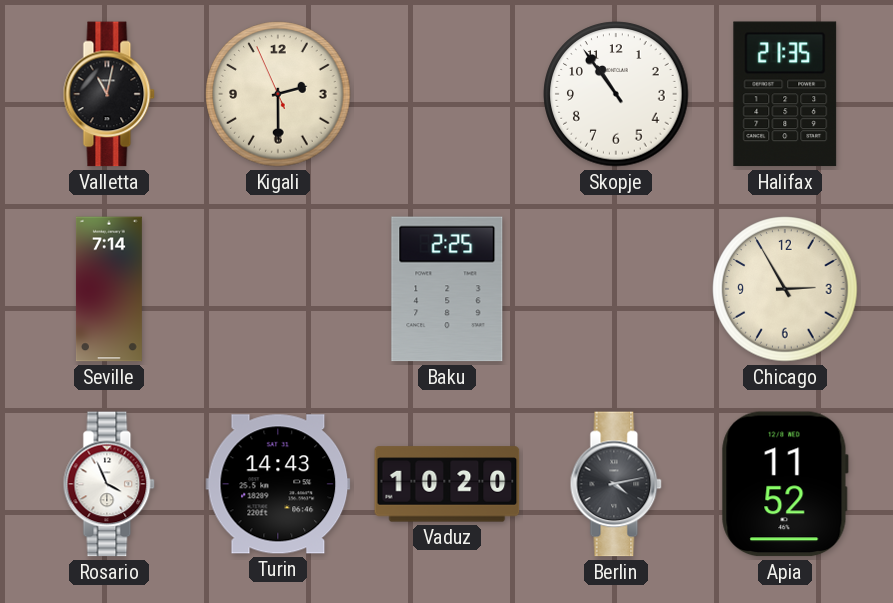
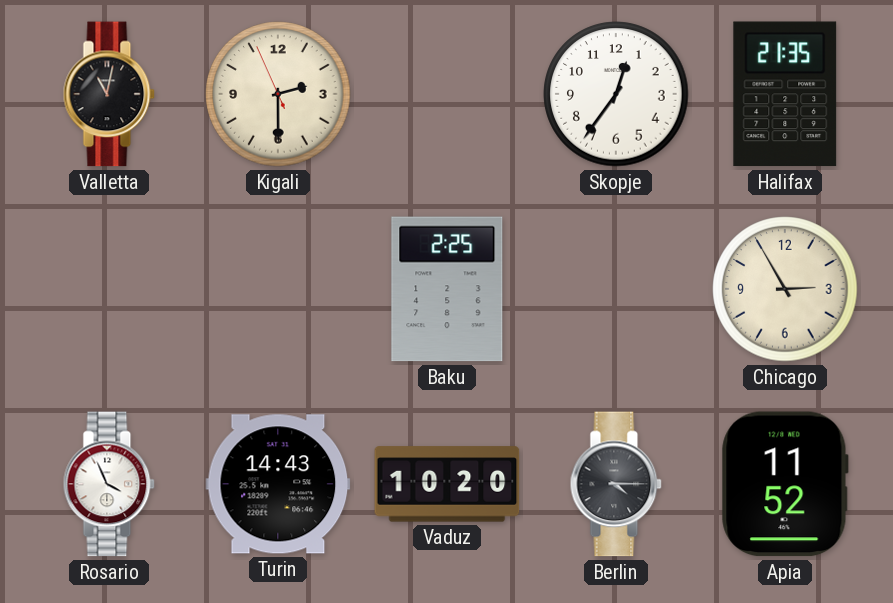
Skopje: 10:54 -> 12:36
Seville: 7:14 -> none
Berlin: 4:13 -> 4:15
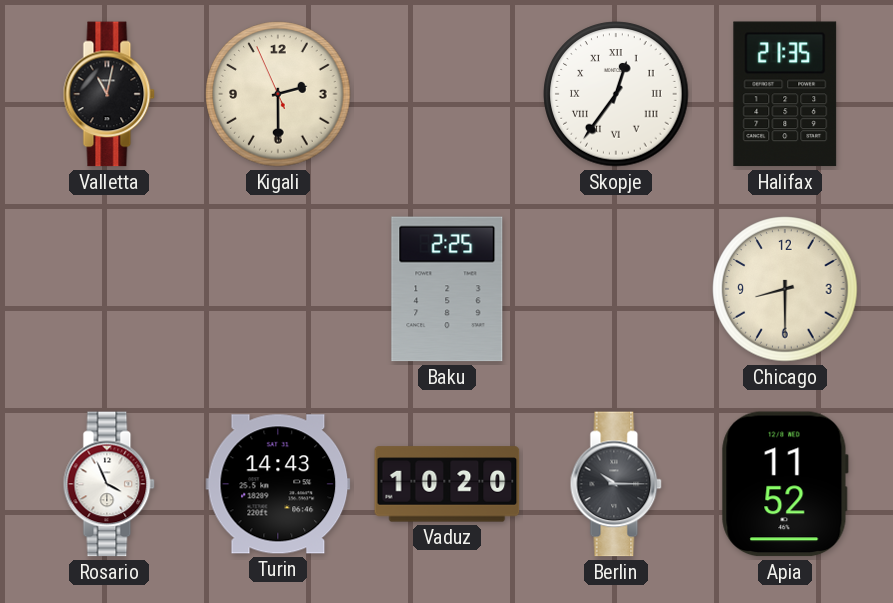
Skopje numerals: Arabic -> Roman
Chicago: 2:55 -> 8:30
Berlin: 4:15 -> 10:15
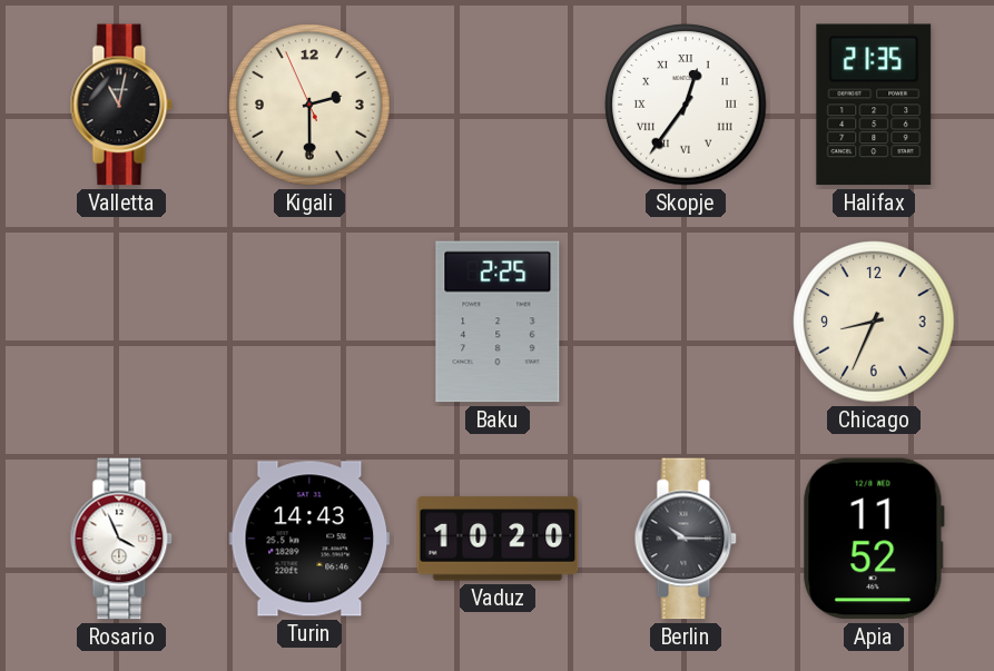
Chicago: 8:30 -> 8:34
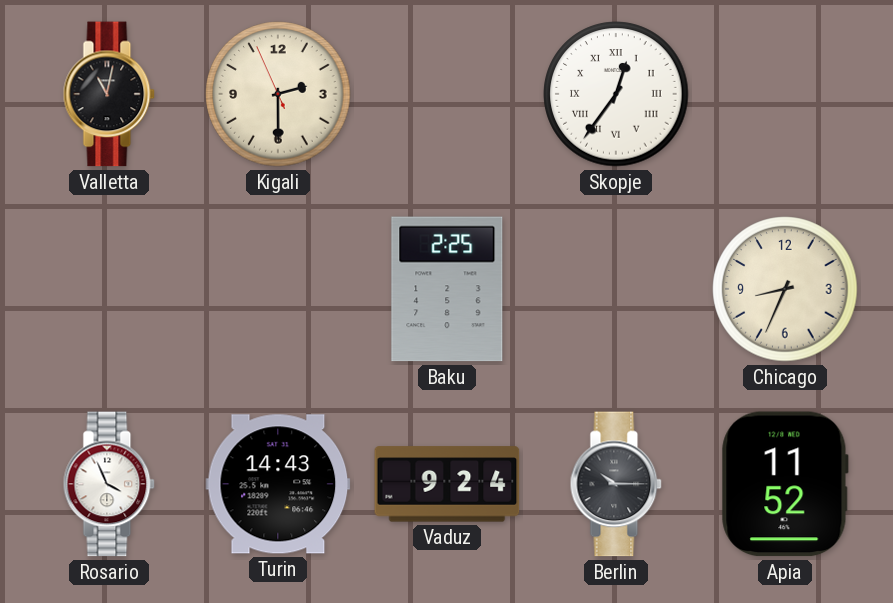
Halifax: 21:35 -> none
Vaduz: 10:20 -> 9:24
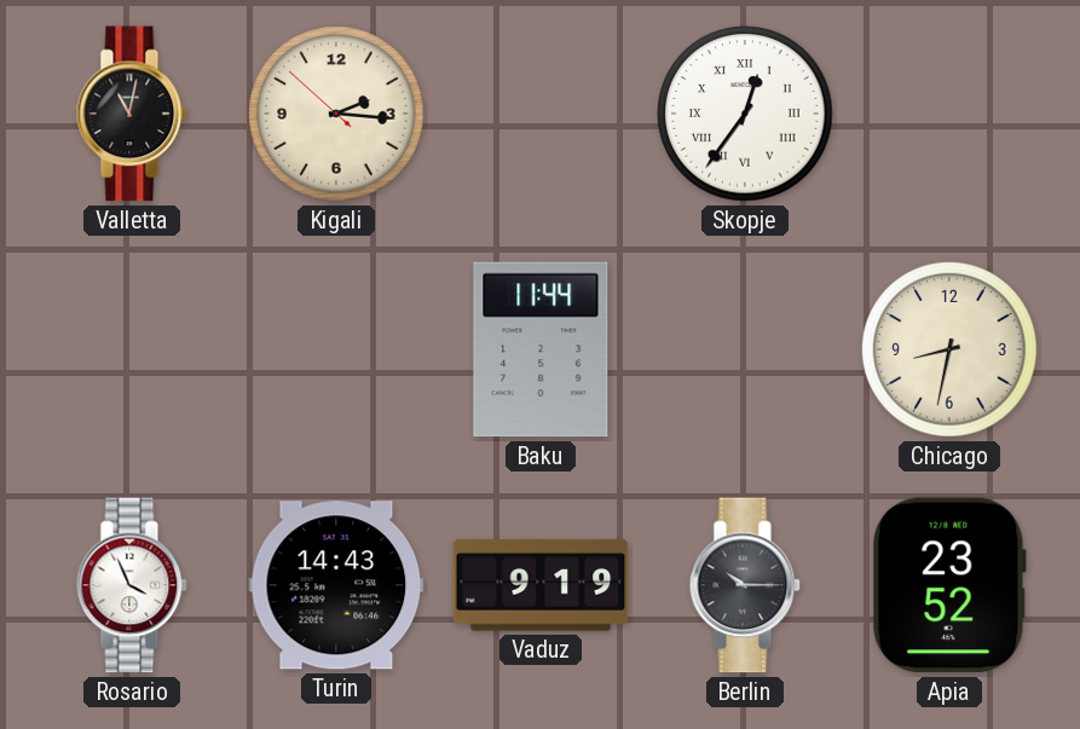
Kigali: 2:29 -> 2:15
Baku: 2:25 -> 11:44
Chicago: 8:34 -> 8:32
Vaduz: 9:24 -> 9:19
Apia: 11:52 -> 23:52
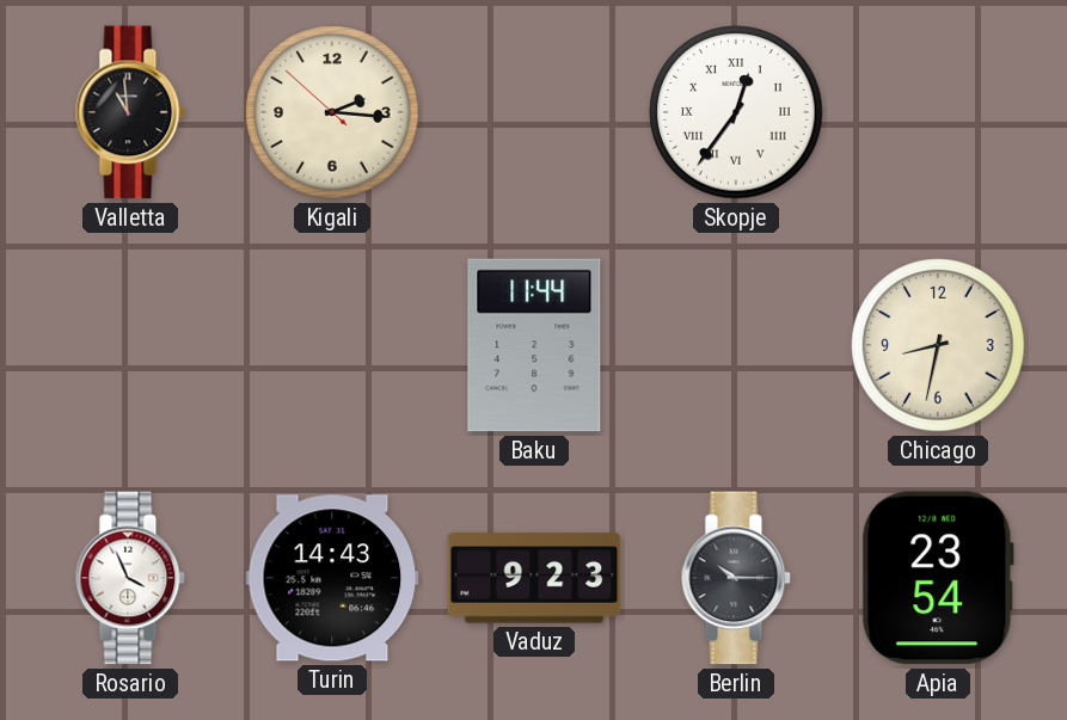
Valletta: 11:02 -> 10:59
Vaduz: 9:19 -> 9:23
Apia: 23:52 -> 23:54
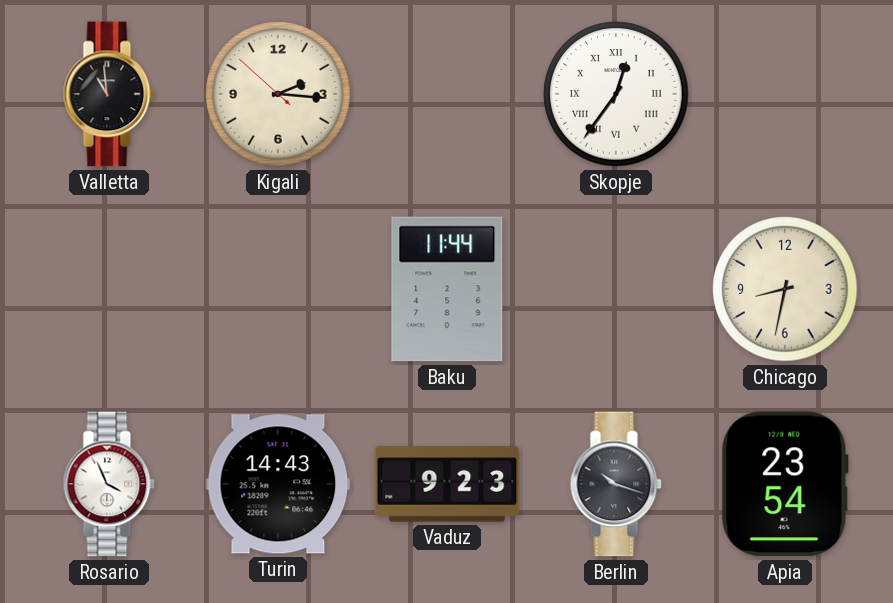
Berlin: 10:15 -> 10:18
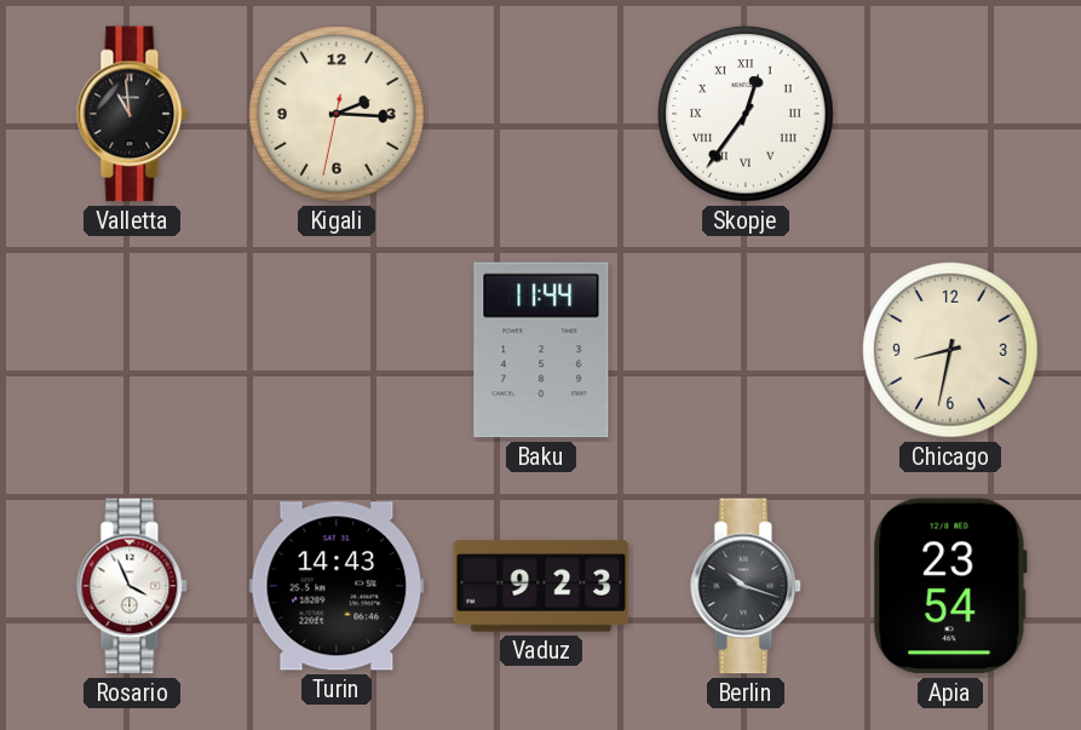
Kigali: 2:15:52 -> 2:15:32
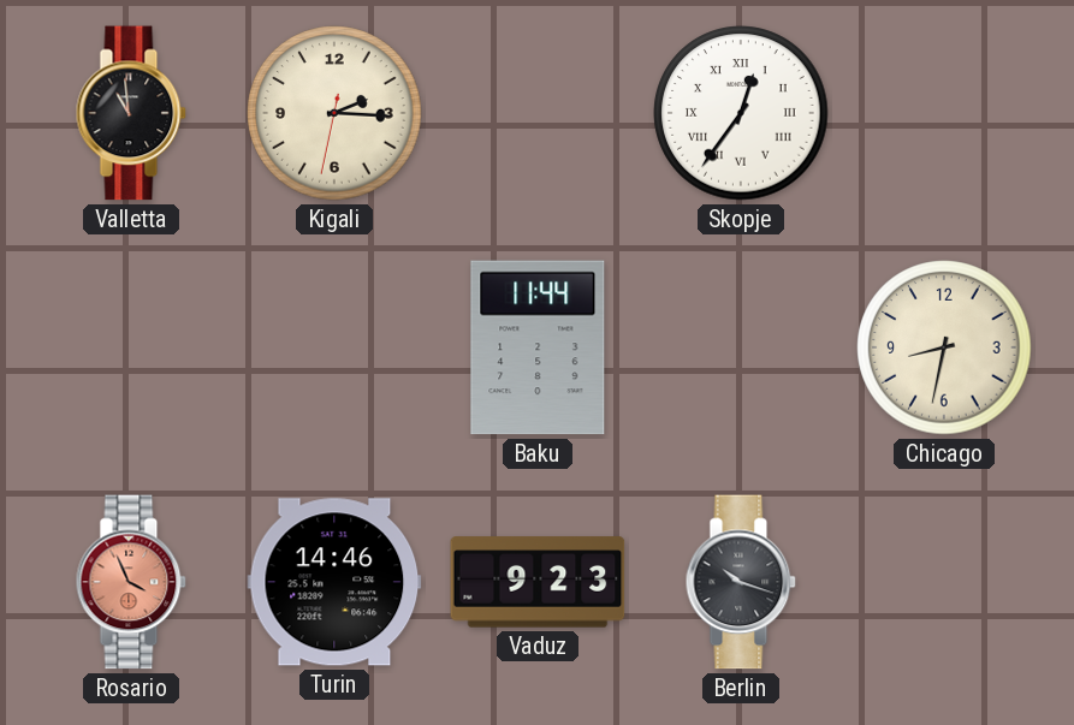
Rosario dial: white -> salmon
Turin: 14:43 -> 14:46
Apia: 23:54 -> none
